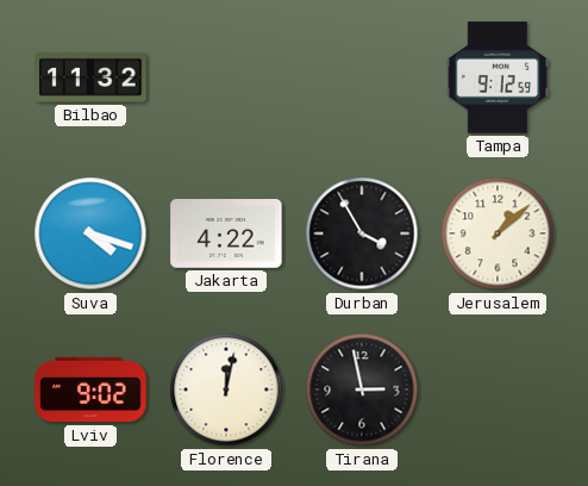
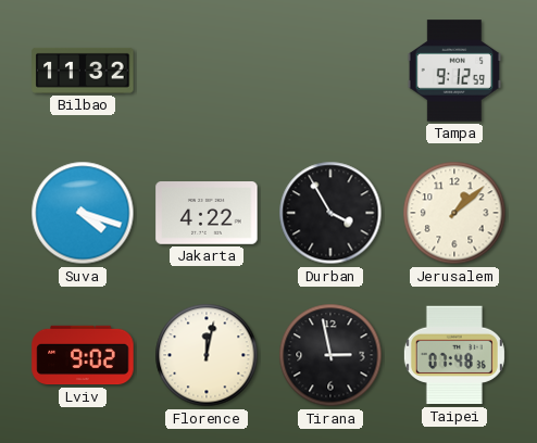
Taipei: none -> 07:48
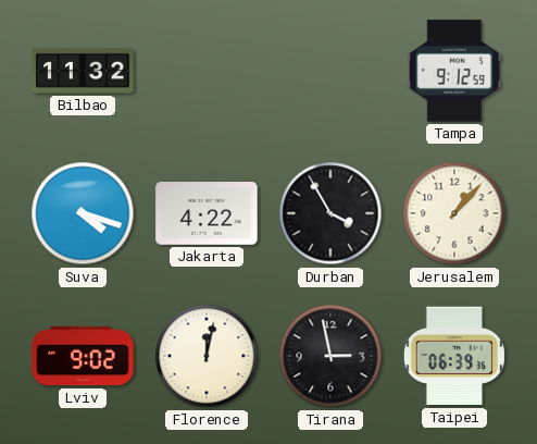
Jerusalem: 1:08 -> 1:07
Taipei: 07:48 -> 06:39
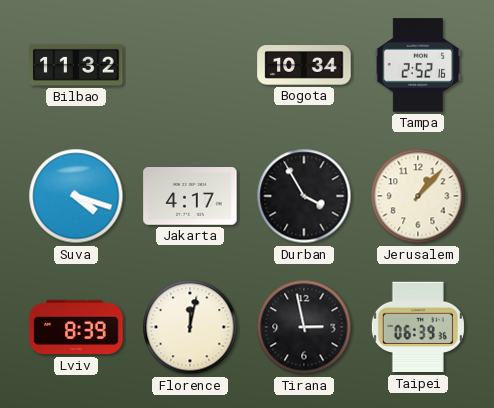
Bogota: none -> 10:34
Tampa: 9:12 -> 2:52
Jakarta: 4:22 -> 4:17
Lviv: 9:02 -> 8:39
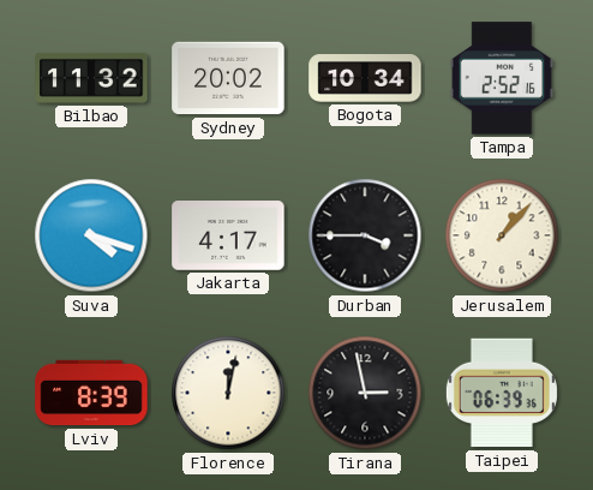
Sydney: none -> 20:02
Durban: 3:55 -> 3:45
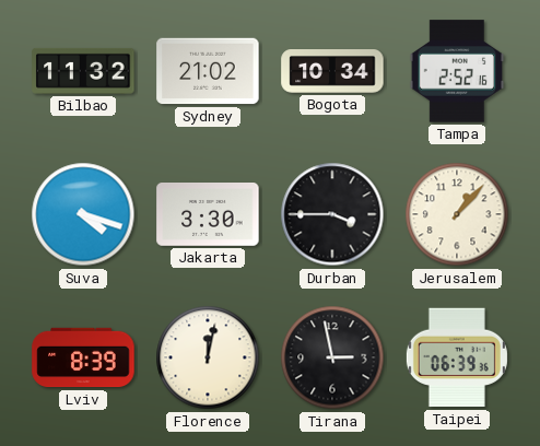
Sydney: 20:02 -> 21:02
Jakarta: 4:17 -> 3:30
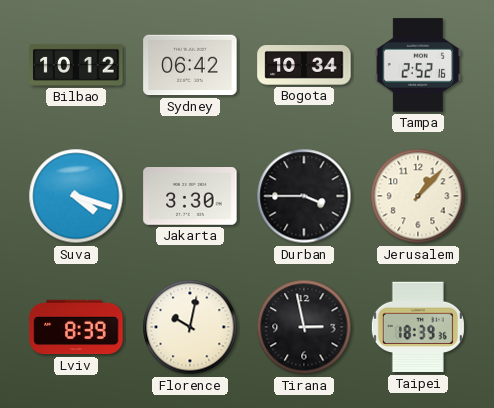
Bilbao: 11:32 -> 10:12
Sydney: 21:02 -> 06:42
Florence: 12:02 -> 10:02
Taipei: 06:39 -> 18:39
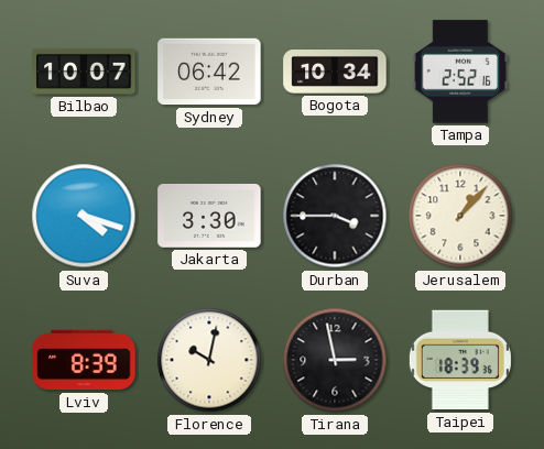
Bilbao: 10:12 -> 10:07
